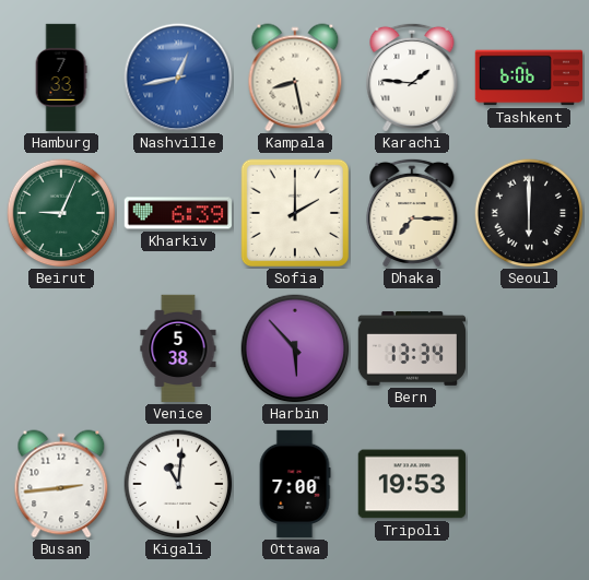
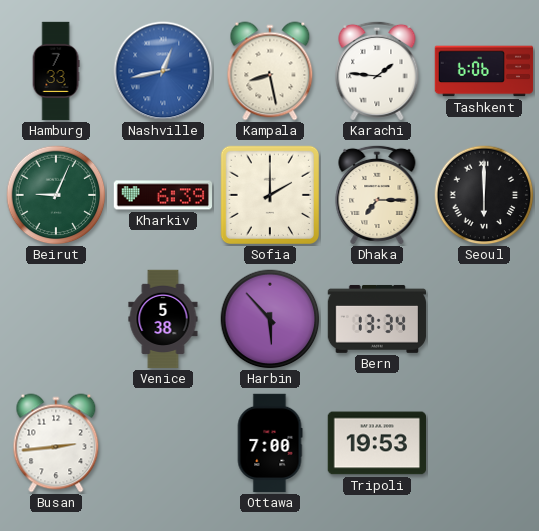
Kigali: 11:01 -> none
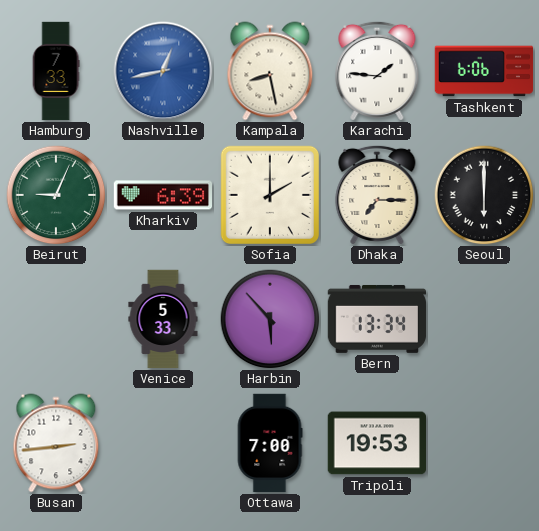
Venice: 5:38 -> 5:33
